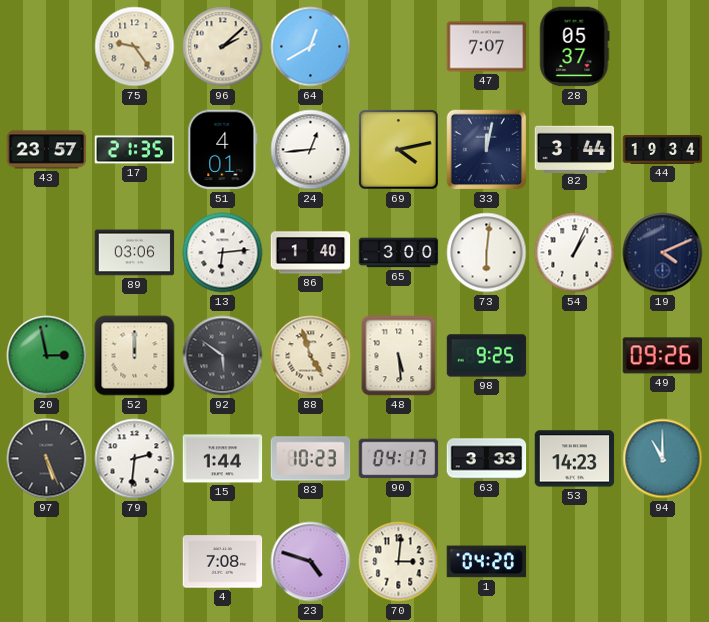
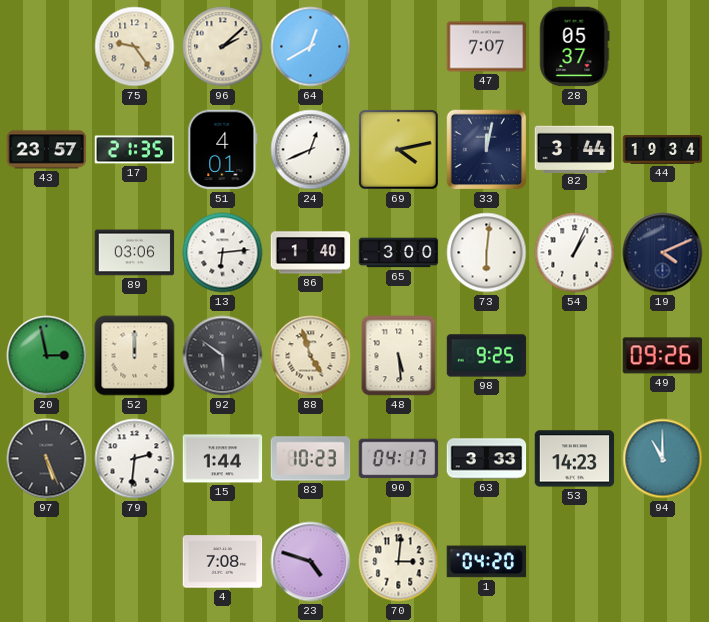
24: 12:44 -> 12:41
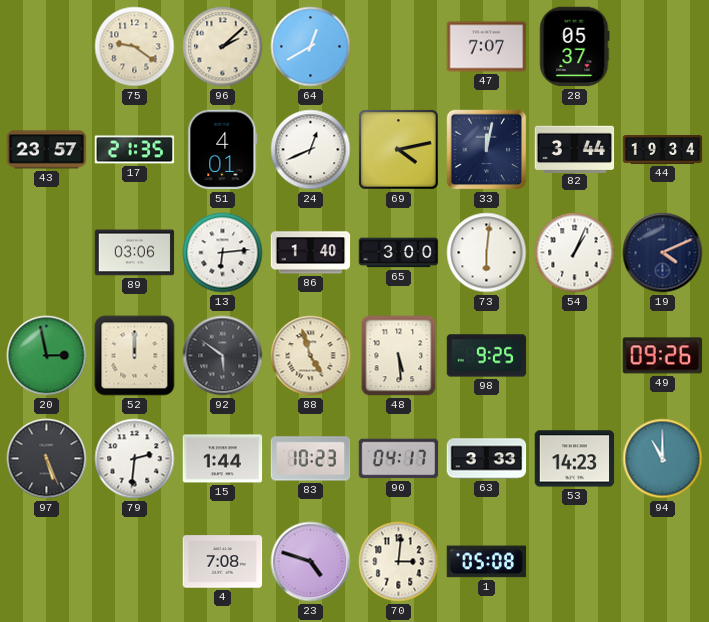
75: 9:24 -> 9:21
1: 04:20 -> 05:08
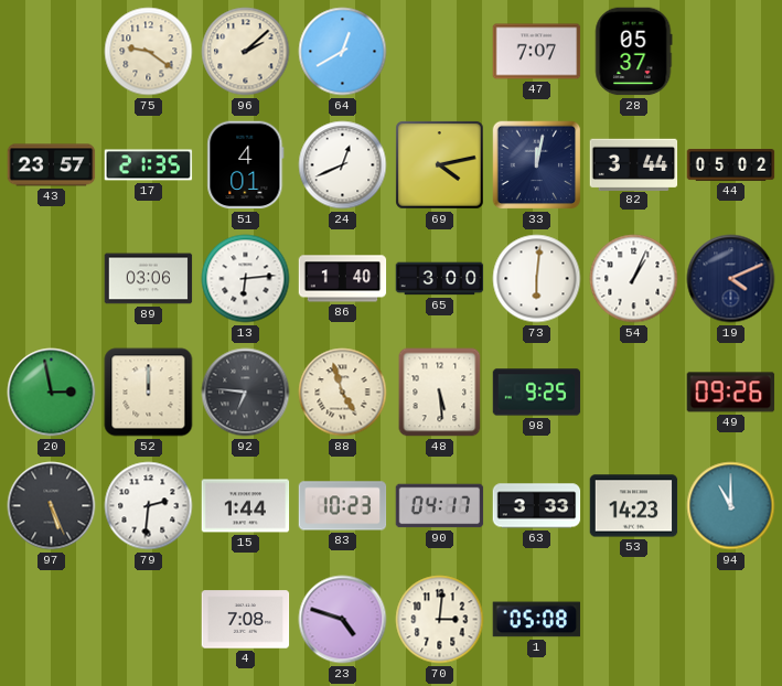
44: 19:34 -> 05:02
92: 5:51 -> 6:46
